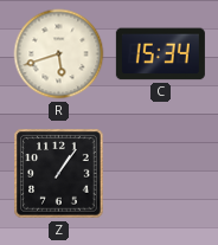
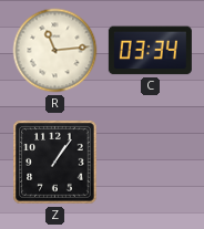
R: 5:42 -> 11:14
C: 15:34 -> 03:34
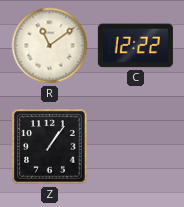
R: 11:14 -> 11:09
C: 03:34 -> 12:22
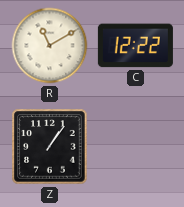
R: 11:09 -> 11:10
